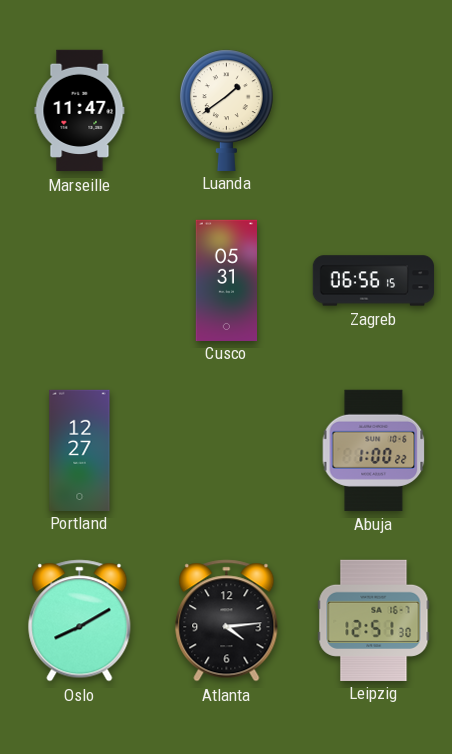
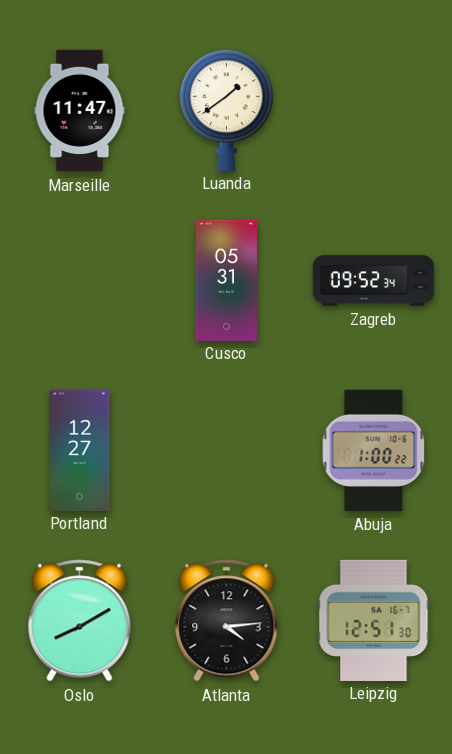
Zagreb: 06:56 -> 09:52
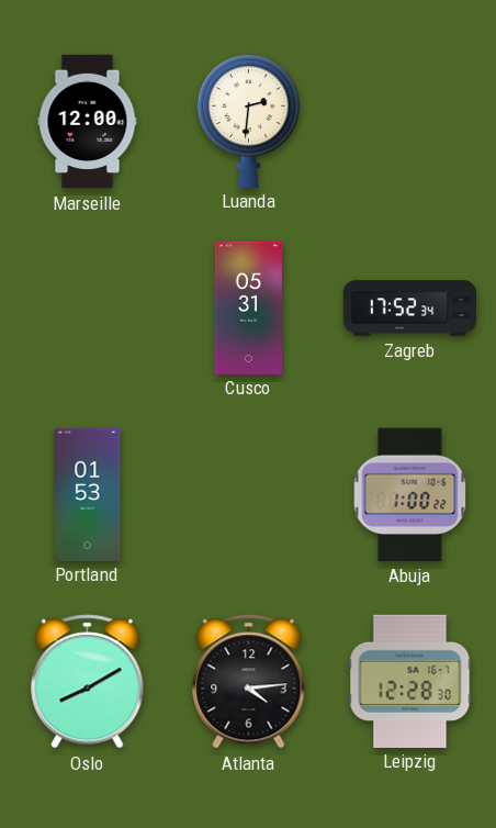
Marseille: 11:47 -> 12:00
Luanda: 1:39 -> 2:31
Zagreb: 09:52 -> 17:52
Portland: 12:27 -> 01:53
Leipzig: 12:51 -> 12:28
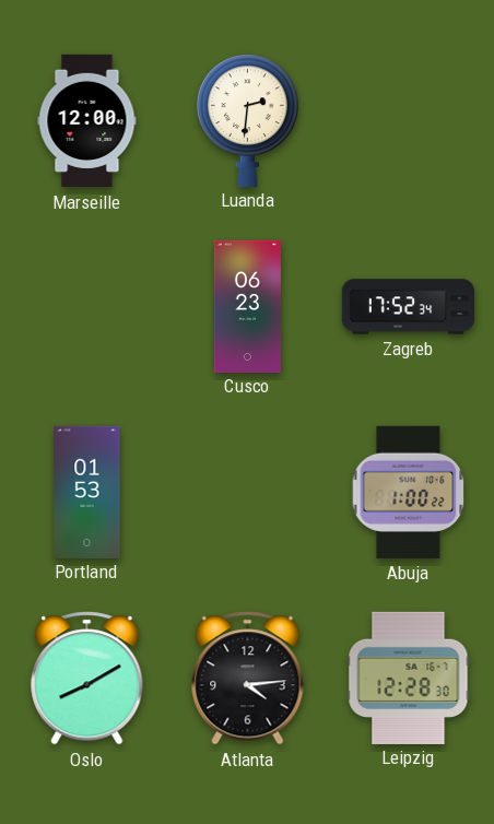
Cusco: 05:31 -> 06:23
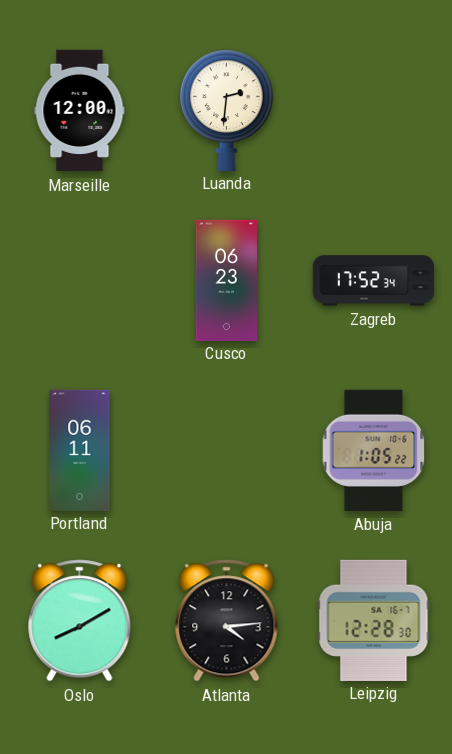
Portland: 01:53 -> 06:11
Abuja: 1:00 -> 1:05
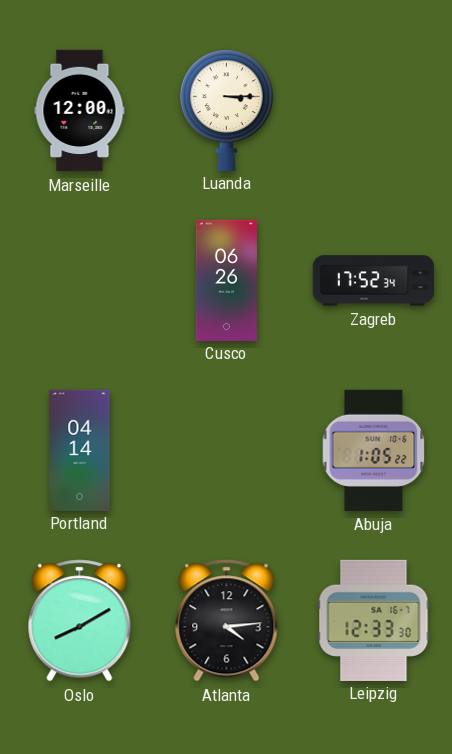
Luanda: 2:31 -> 3:15
Cusco: 06:23 -> 06:26
Portland: 06:11 -> 04:14
Leipzig: 12:28 -> 12:33
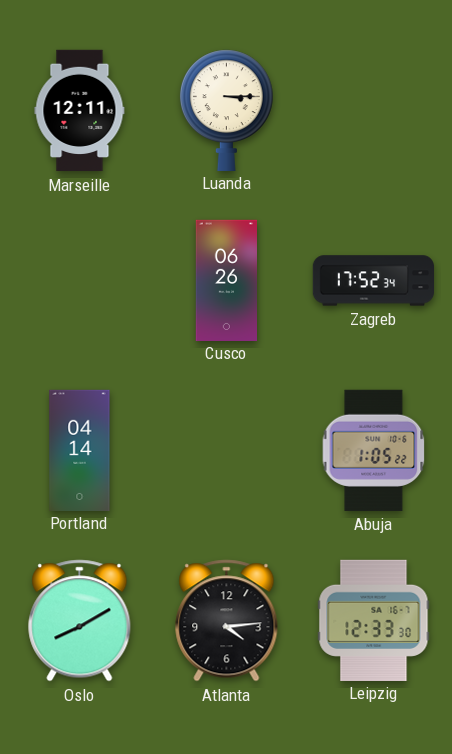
Marseille: 12:00 -> 12:11
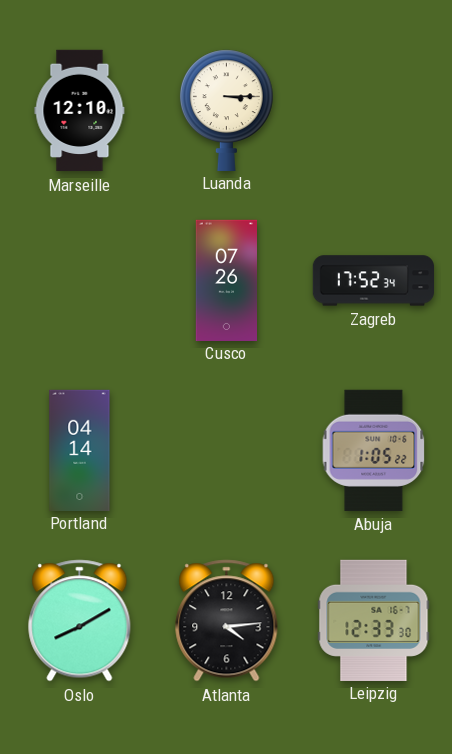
Marseille: 12:11 -> 12:10
Cusco: 06:26 -> 07:26
